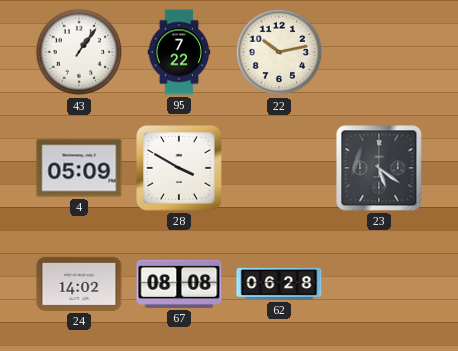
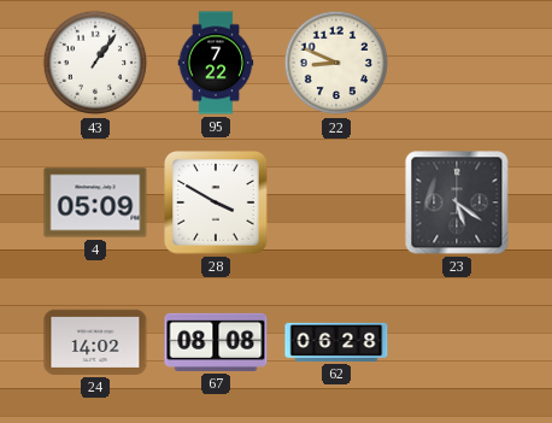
22: 10:13 -> 8:49
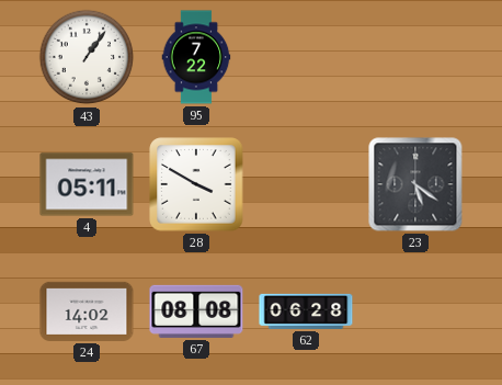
22: 8:49 -> none
4: 05:09 -> 05:11
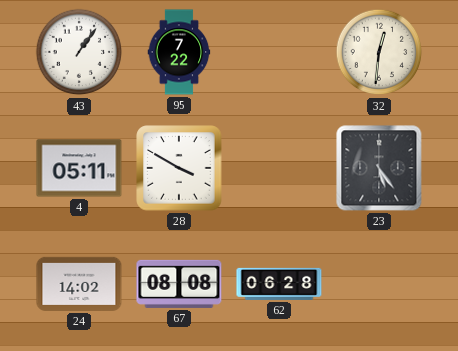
32: none -> 12:31
23: 5:21 -> 5:24
